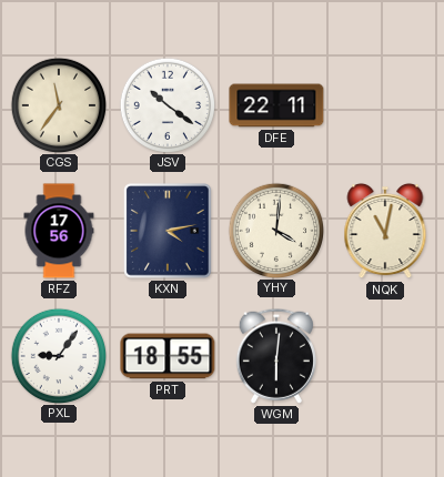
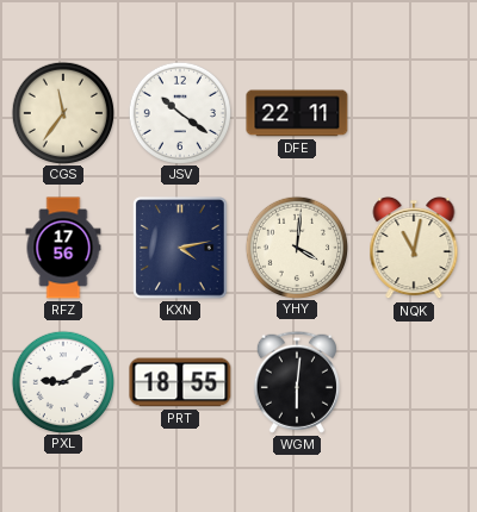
PXL: 9:06 -> 9:10
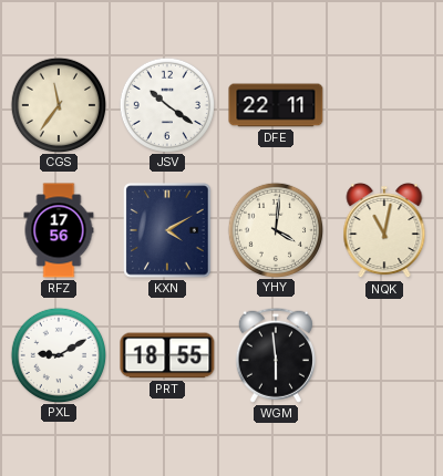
KXN: 4:13 -> 4:10
WGM: 6:01 -> 5:59
